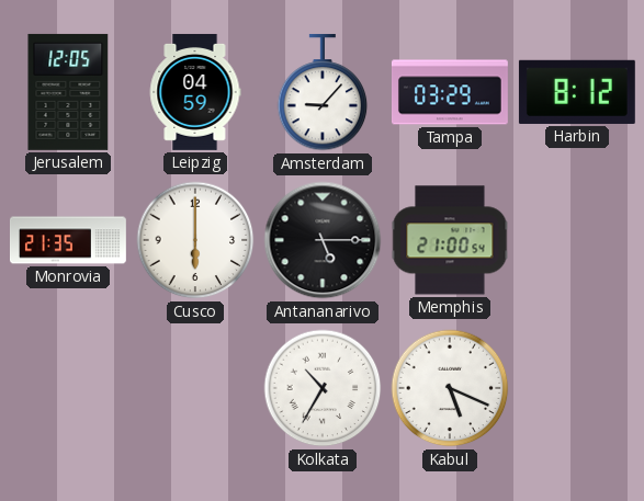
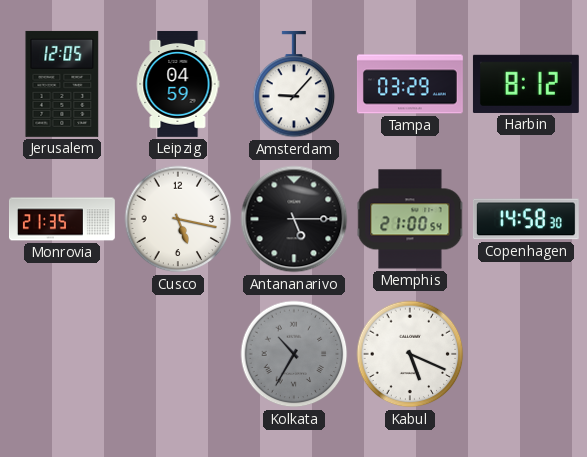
Cusco: 6:00 -> 5:17
Copenhagen: none -> 14:58
Kolkata dial: white -> grey
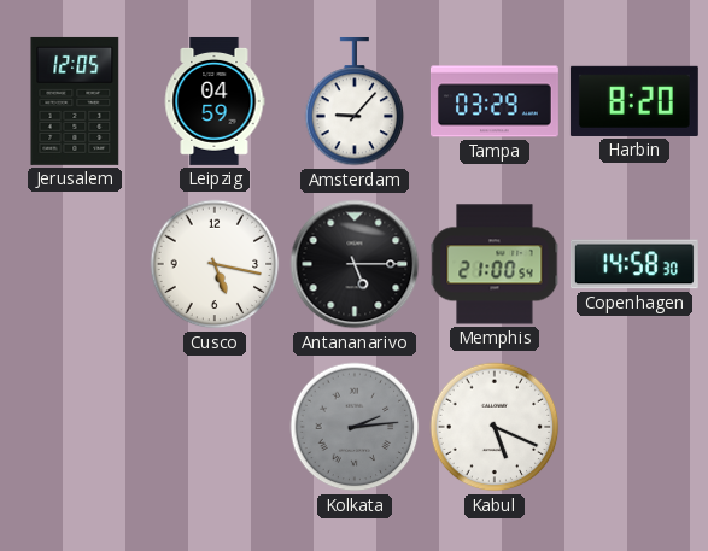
Harbin: 8:12 -> 8:20
Monrovia: 21:35 -> none
Kolkata: 10:35 -> 2:14
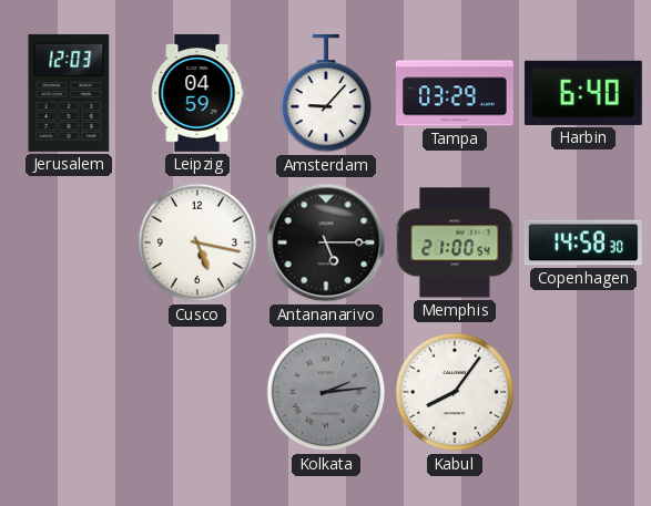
Jerusalem: 12:05 -> 12:03
Harbin: 8:20 -> 6:40
Kabul: 5:19 -> 8:06
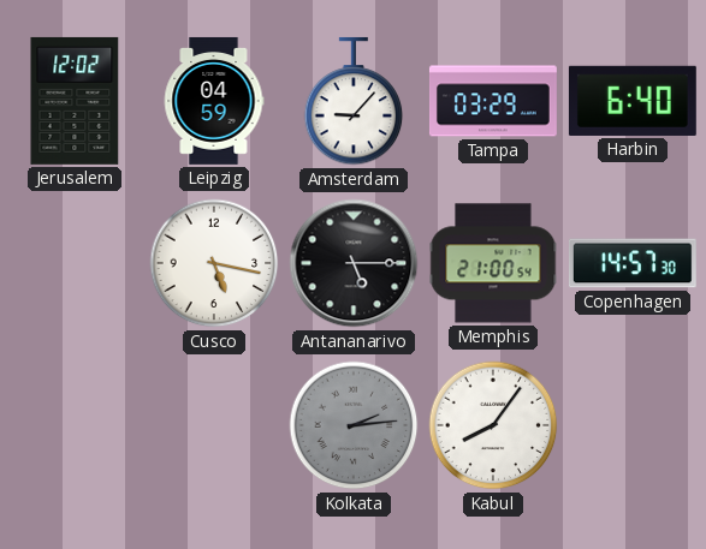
Jerusalem: 12:03 -> 12:02
Copenhagen: 14:58 -> 14:57
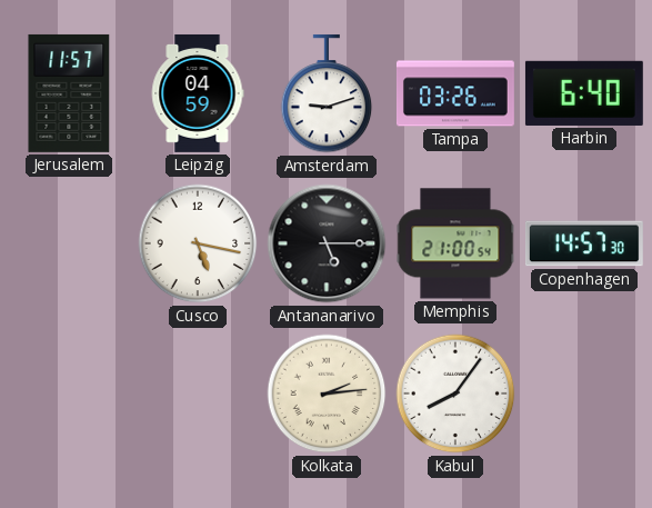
Jerusalem: 12:02 -> 11:57
Amsterdam: 9:07 -> 9:12
Tampa: 03:29 -> 03:26
Kolkata dial: grey -> cream
